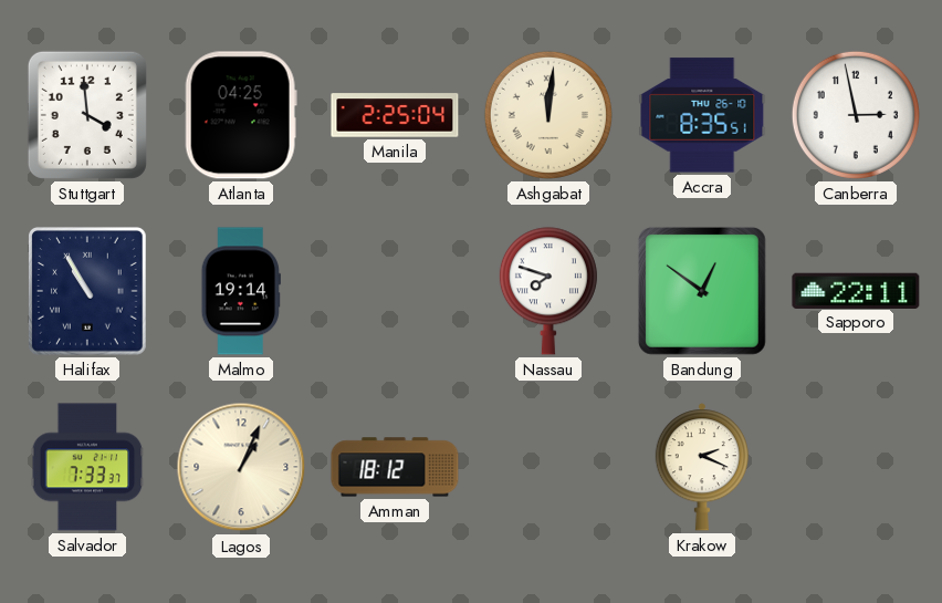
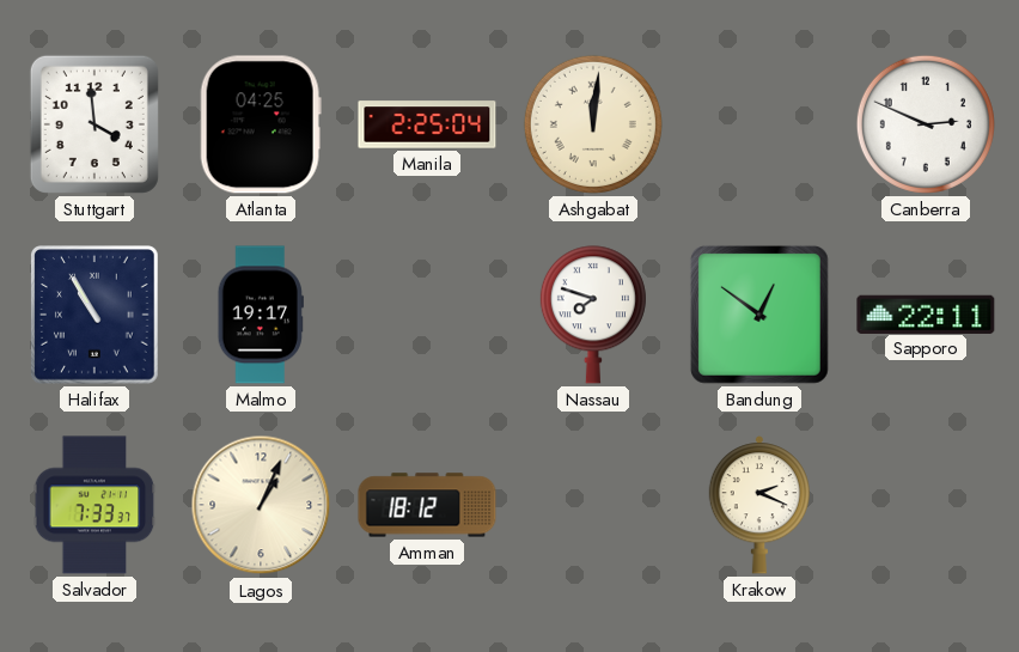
Accra: 8:35 -> none
Canberra: 2:58 -> 2:49
Malmo: 19:14 -> 19:17
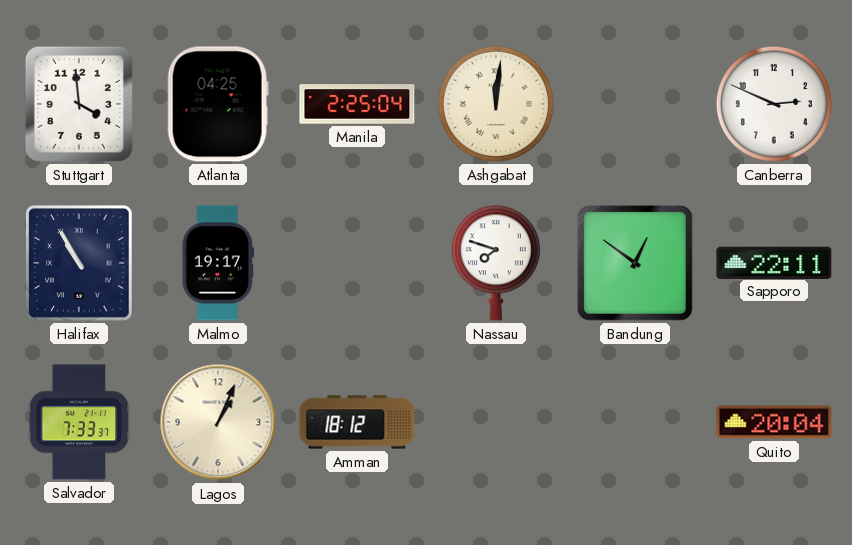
Krakow: 2:19 -> none
Quito: none -> 20:04
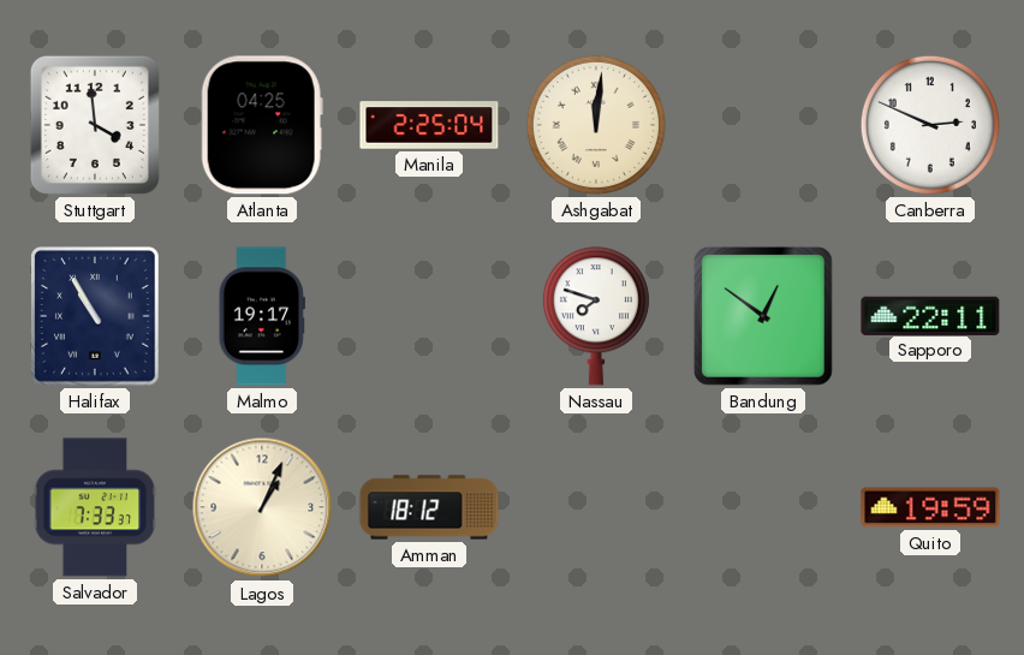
Quito: 20:04 -> 19:59
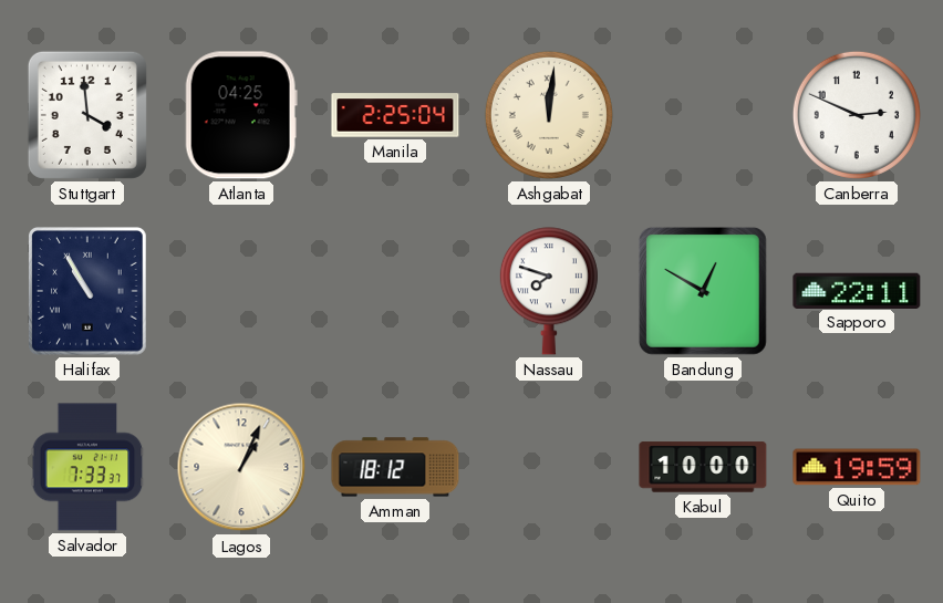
Malmo: 19:17 -> none
Bandung: 12:51 -> 12:50
Kabul: none -> 10:00
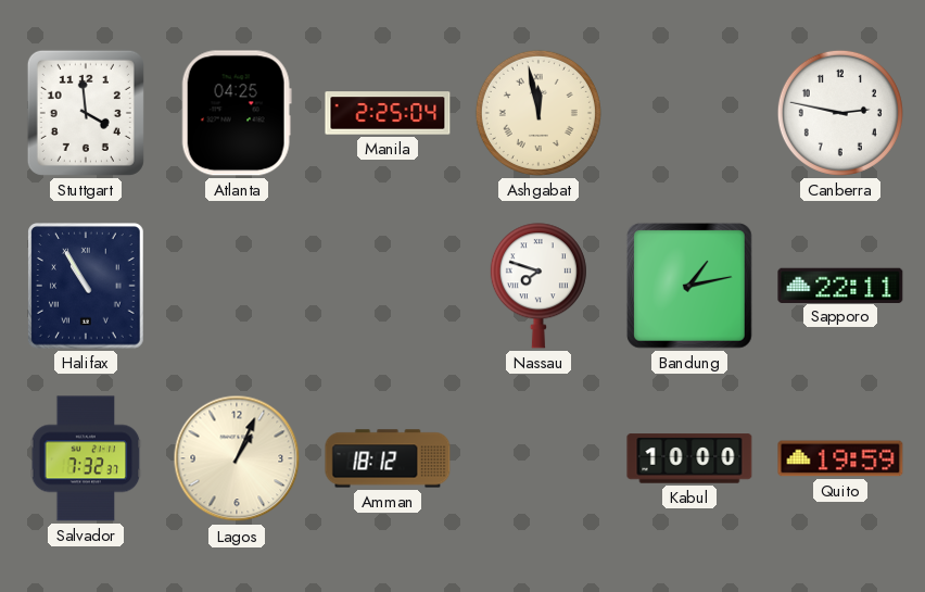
Ashgabat: 12:01 -> 11:58
Canberra: 2:49 -> 2:47
Bandung: 12:50 -> 1:13
Salvador: 7:33 -> 7:32
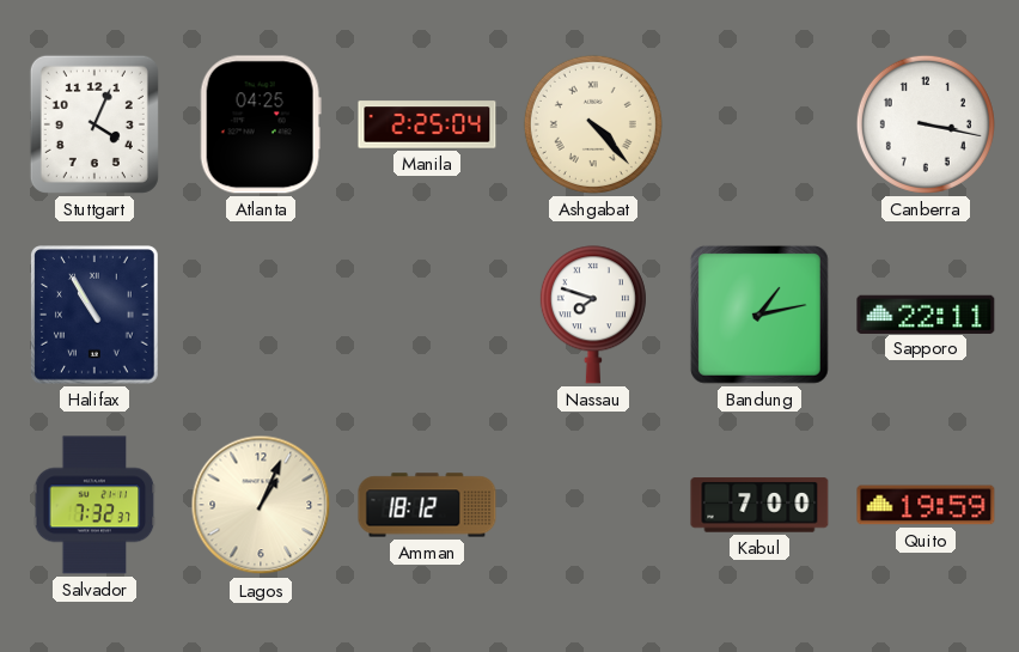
Stuttgart: 3:59 -> 4:04
Ashgabat: 11:58 -> 4:23
Canberra: 2:47 -> 3:17
Kabul: 10:00 -> 7:00
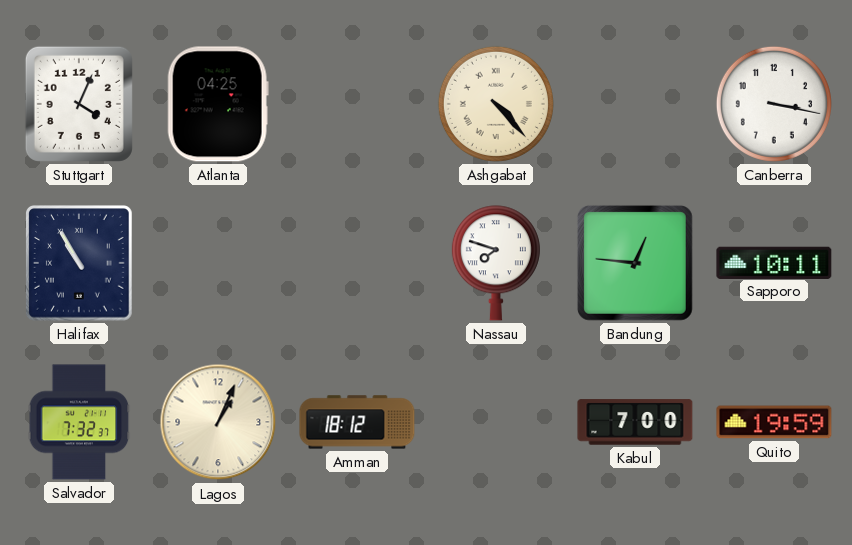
Manila: 2:25 -> none
Bandung: 1:13 -> 12:46
Sapporo: 22:11 -> 10:11
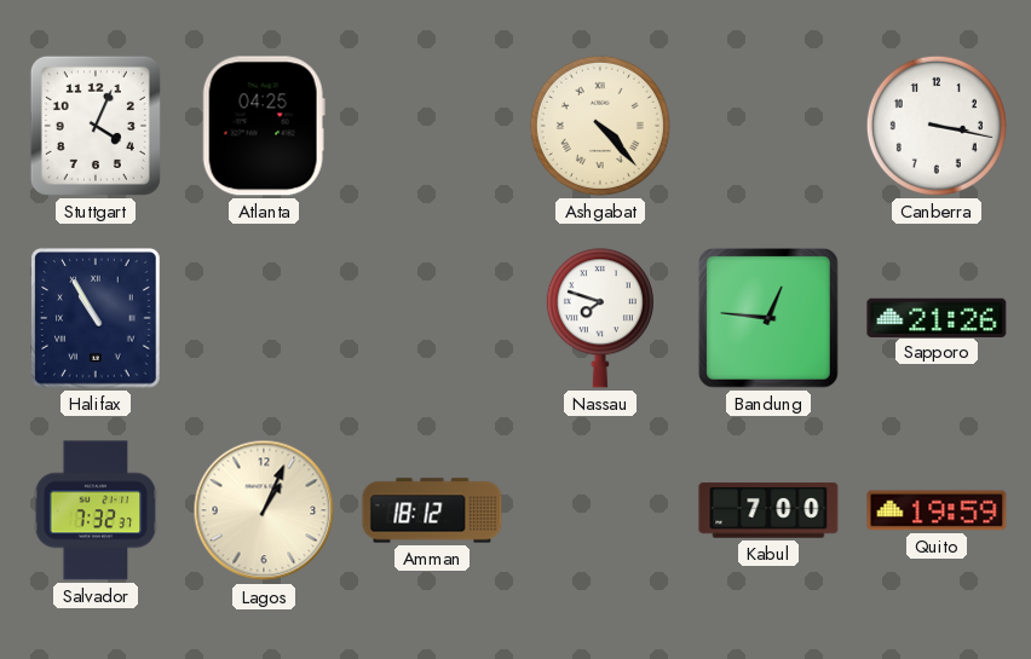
Sapporo: 10:11 -> 21:26
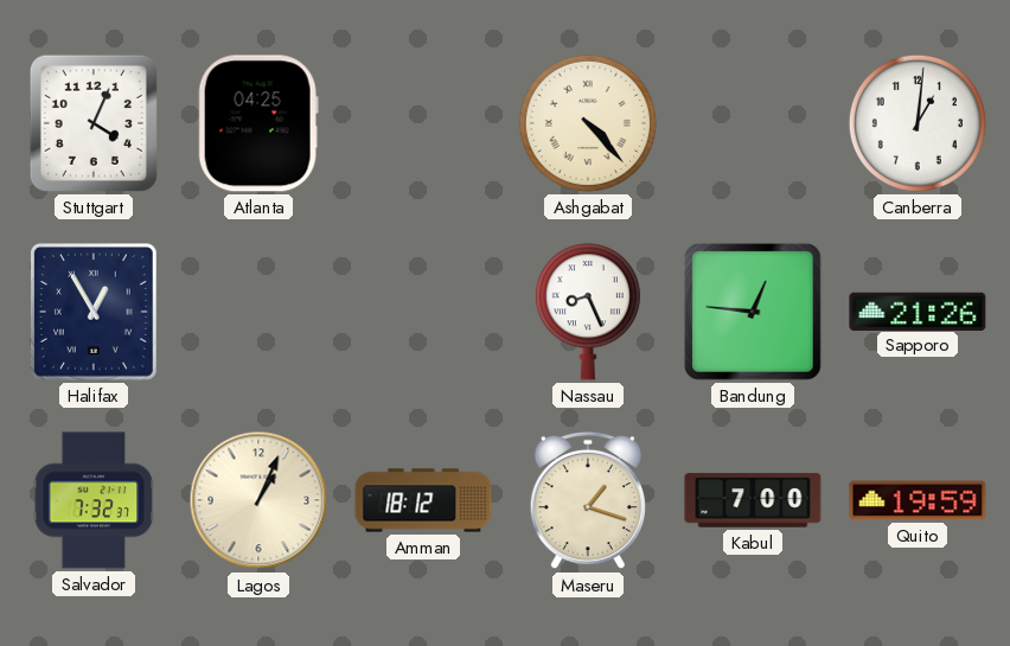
Canberra: 3:17 -> 1:01
Halifax: 10:55 -> 12:55
Nassau: 7:48 -> 8:26
Maseru: none -> 1:18
